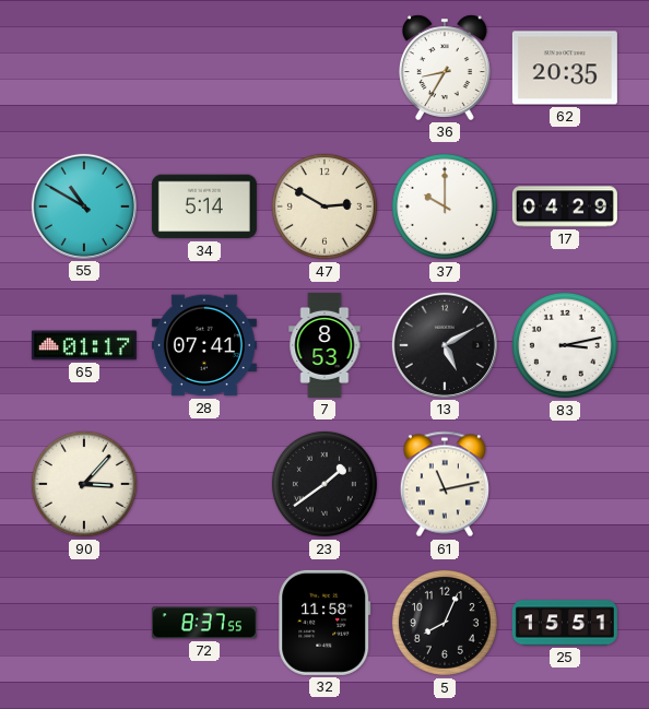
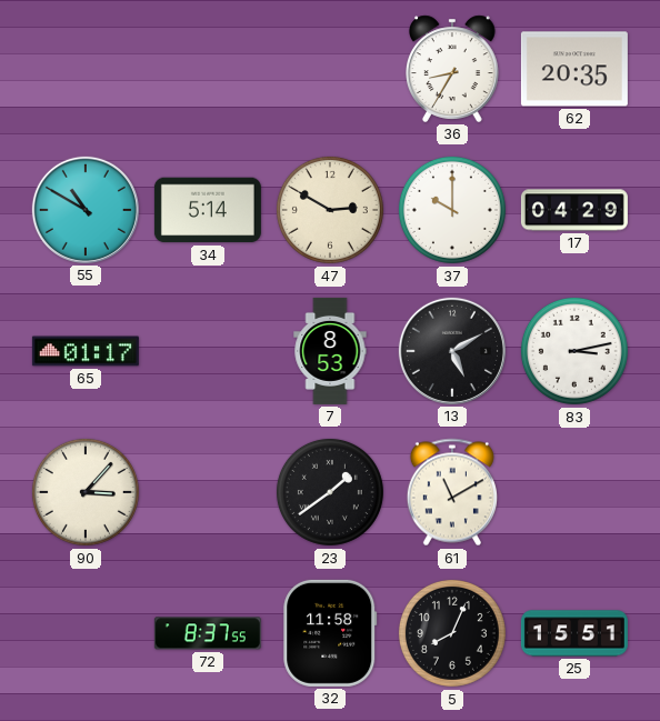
28: 07:41 -> none
61: 11:13 -> 11:10
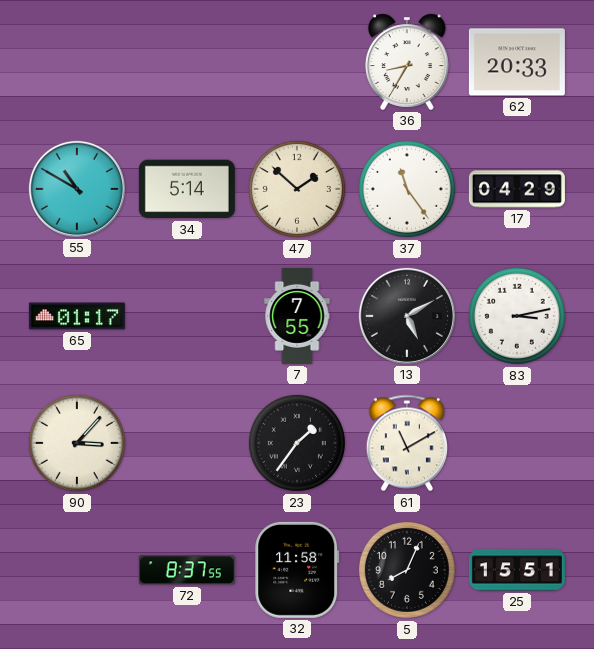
62: 20:35 -> 20:33
47: 2:50 -> 1:52
37: 10:00 -> 11:24
7: 8:53 -> 7:55
23: 1:39 -> 1:36
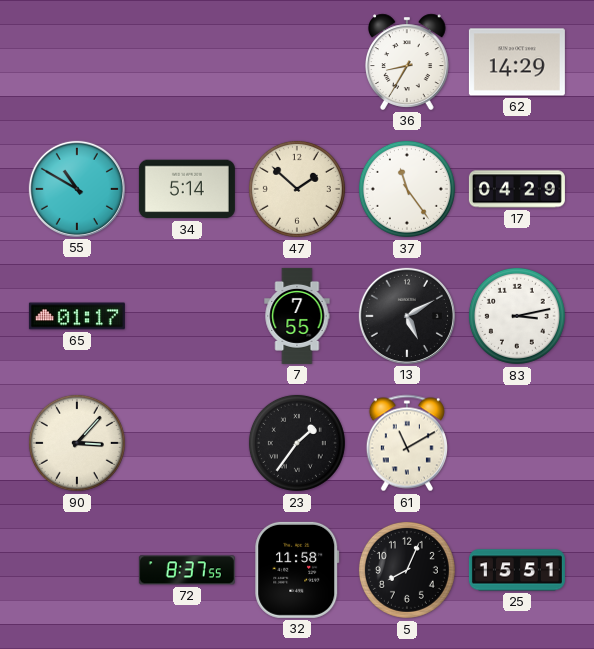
62: 20:33 -> 14:29
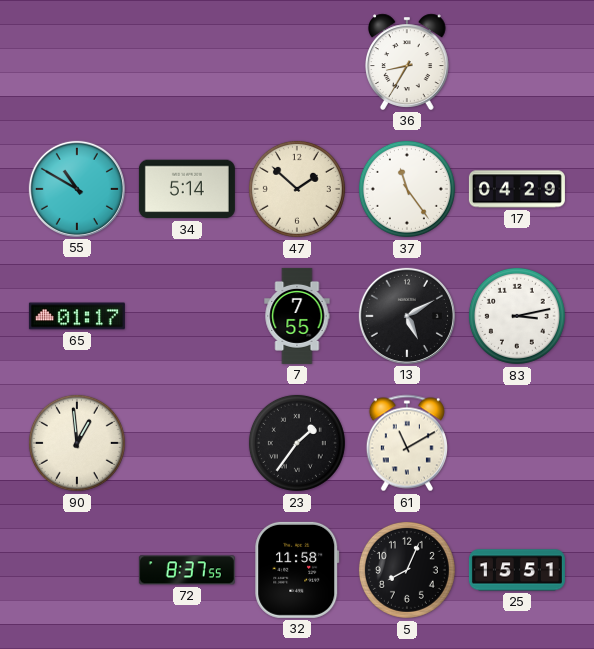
62: 14:29 -> none
90: 3:07 -> 12:59
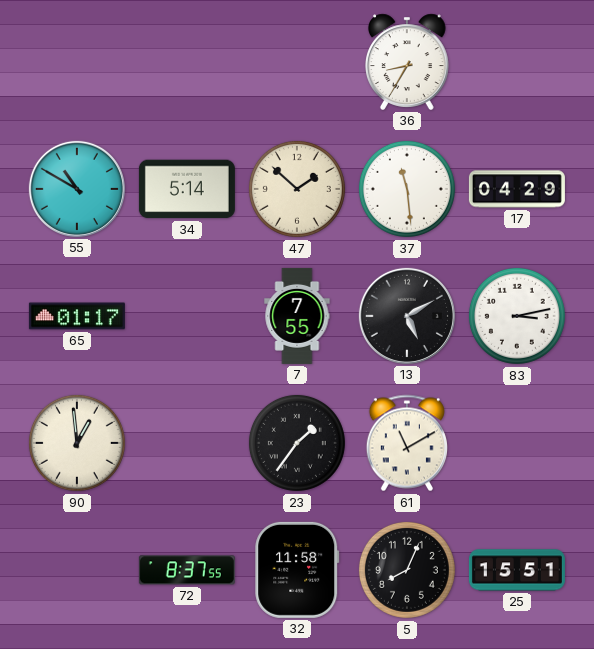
37: 11:24 -> 11:29
